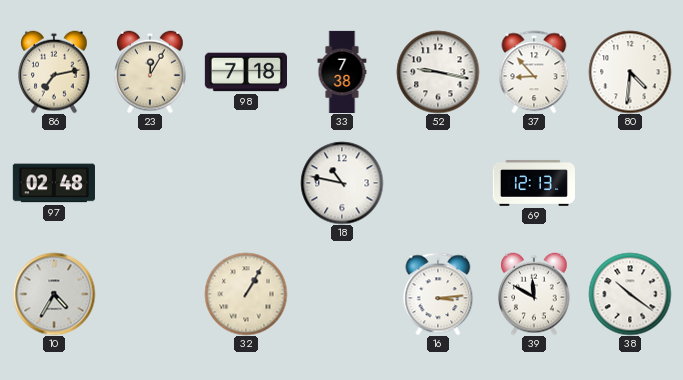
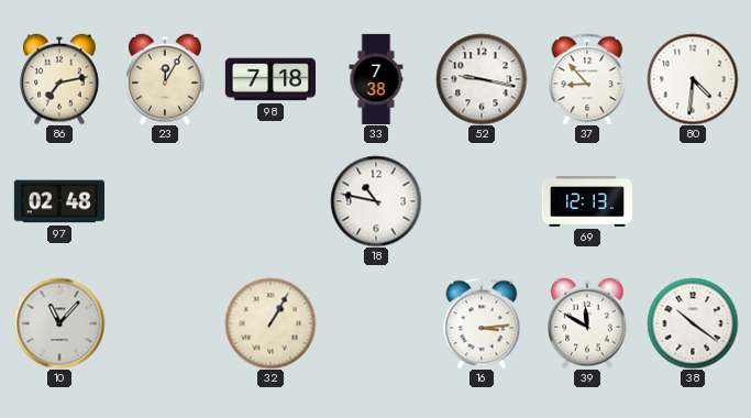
10: 4:35 -> 11:07
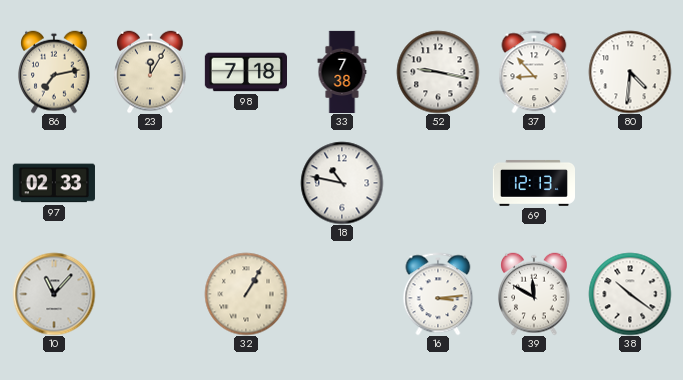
97: 02:48 -> 02:33
